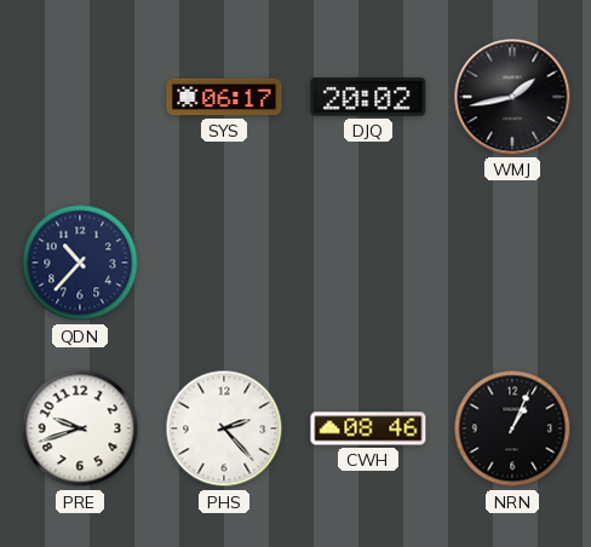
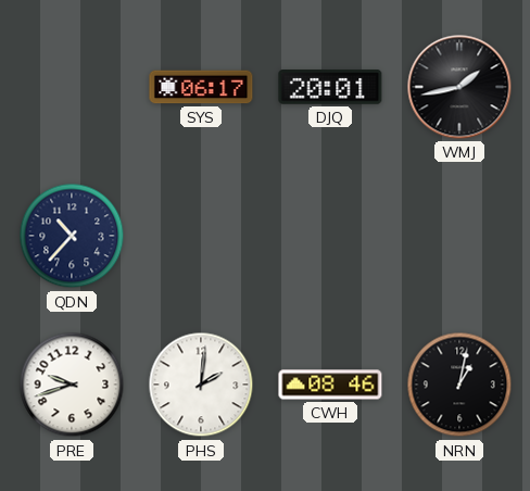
DJQ: 20:02 -> 20:01
PHS: 2:23 -> 2:01
NRN: 1:04 -> 1:02
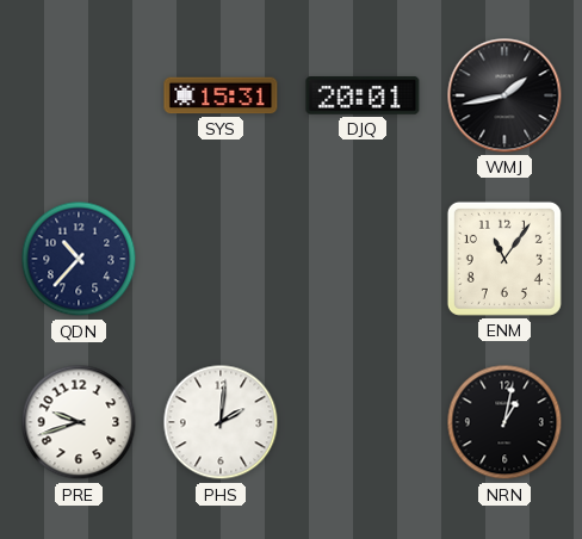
SYS: 06:17 -> 15:31
ENM: none -> 11:06
CWH: 08:46 -> none
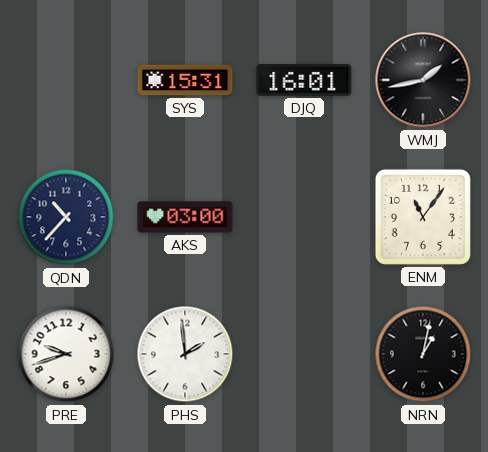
DJQ: 20:01 -> 16:01
AKS: none -> 03:00
PHS: 2:01 -> 1:59
